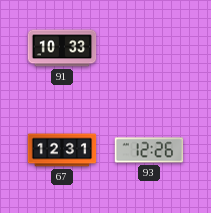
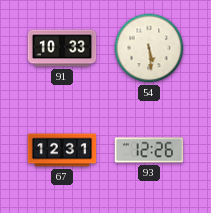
54: none -> 5:29
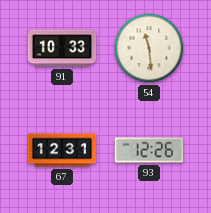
54: 5:29 -> 11:29
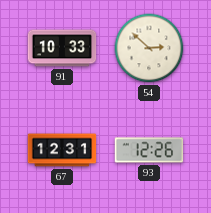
54: 11:29 -> 2:52
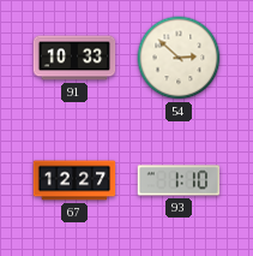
67: 12:31 -> 12:27
93: 12:26 -> 1:10
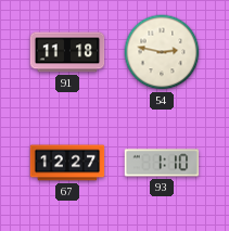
91: 10:33 -> 11:18
54: 2:52 -> 2:47
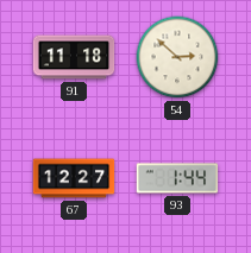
54: 2:47 -> 2:52
93: 1:10 -> 1:44
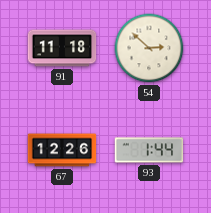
67: 12:27 -> 12:26
